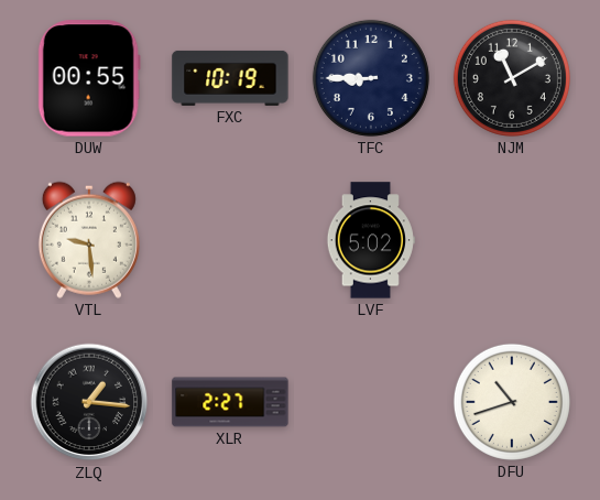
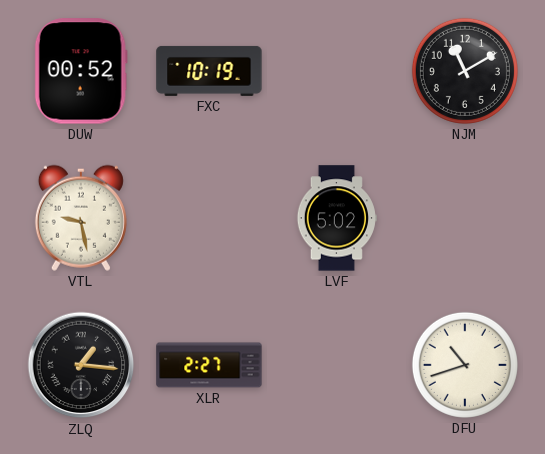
DUW: 00:55 -> 00:52
TFC: 8:45 -> none
VTL: 9:29 -> 9:28
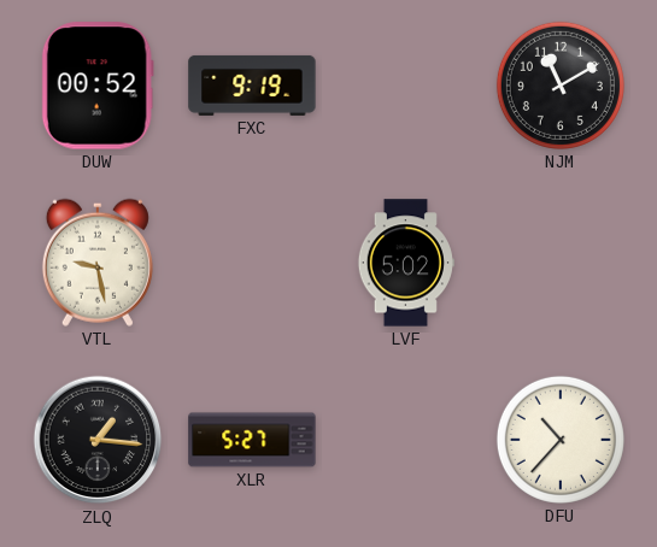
FXC: 10:19 -> 9:19
XLR: 2:27 -> 5:27
DFU: 10:42 -> 10:37
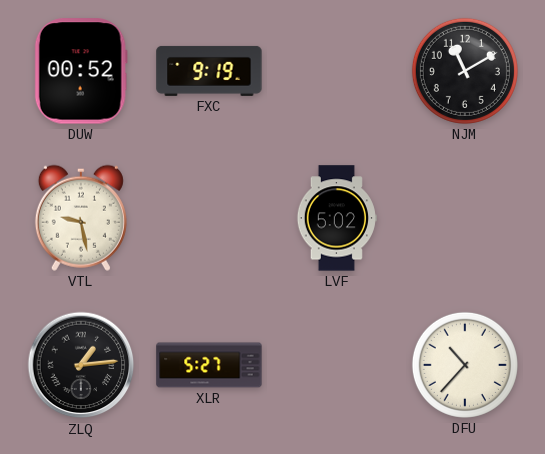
ZLQ: 1:16 -> 1:14
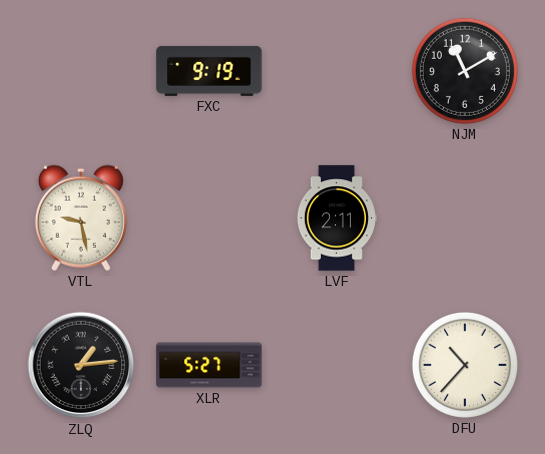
DUW: 00:52 -> none
LVF: 5:02 -> 2:11
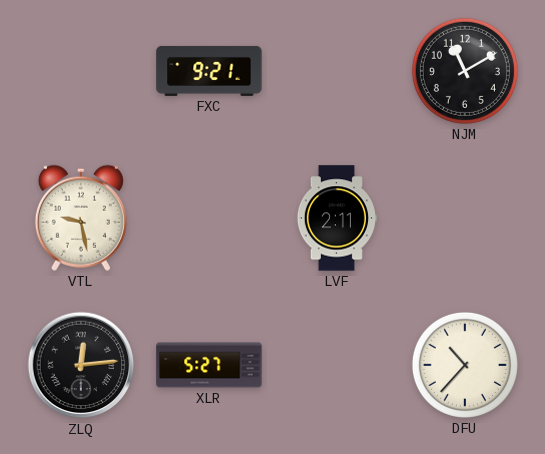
FXC: 9:19 -> 9:21
ZLQ: 1:14 -> 12:14
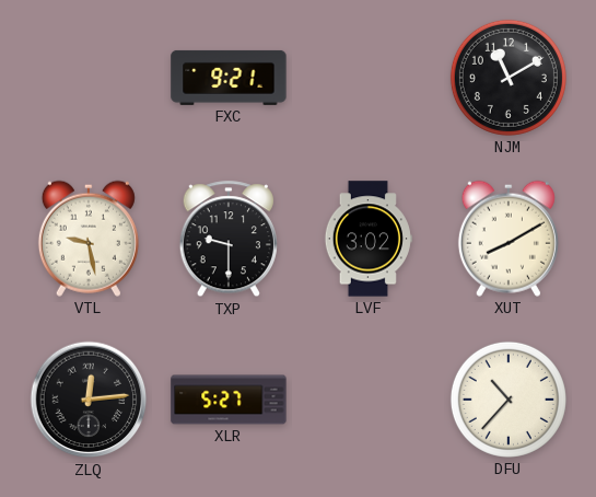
TXP: none -> 9:30
LVF: 2:11 -> 3:02
XUT: none -> 8:10
